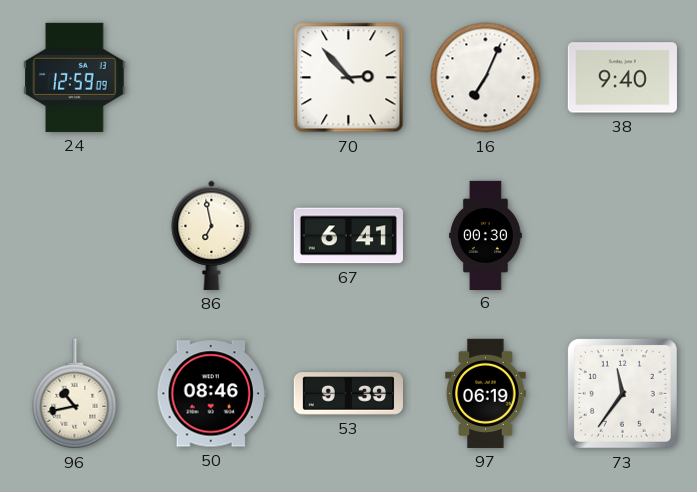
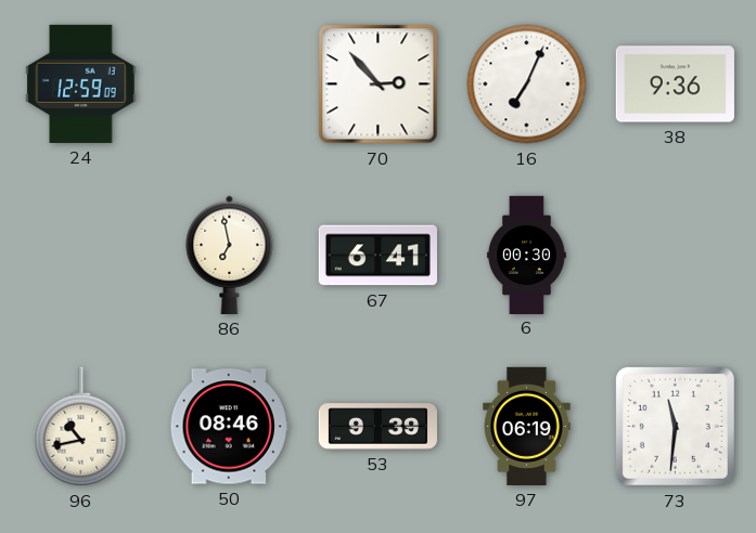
38: 9:40 -> 9:36
73: 11:36 -> 11:31
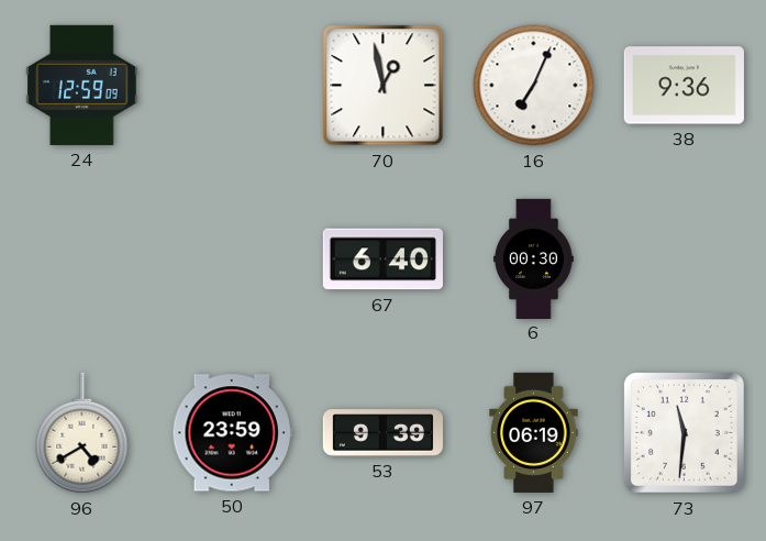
70: 2:53 -> 12:58
86: 6:58 -> none
67: 6:41 -> 6:40
96: 10:43 -> 4:40
50: 08:46 -> 23:59
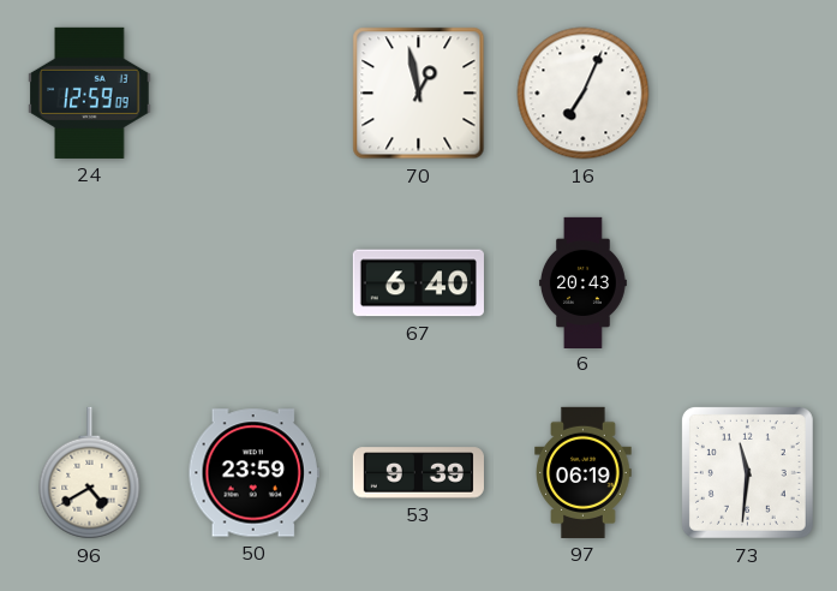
38: 9:36 -> none
6: 00:30 -> 20:43
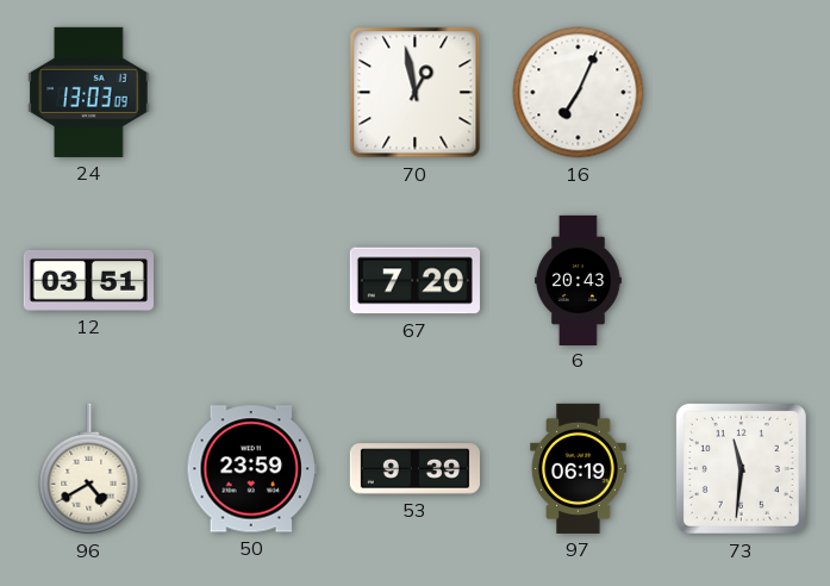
24: 12:59 -> 13:03
12: none -> 03:51
67: 6:40 -> 7:20
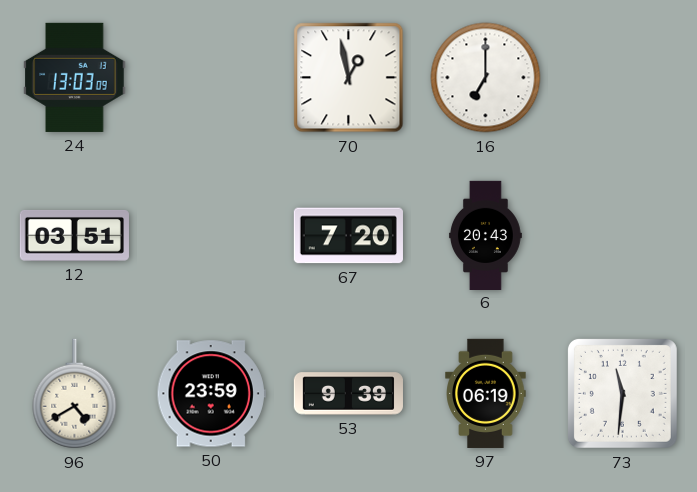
16: 7:04 -> 7:00
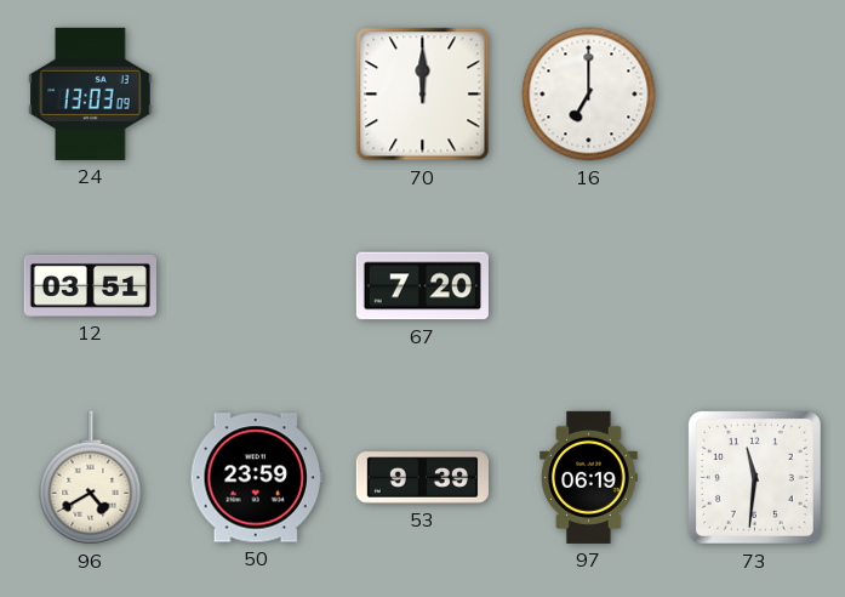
70: 12:58 -> 12:00
6: 20:43 -> none
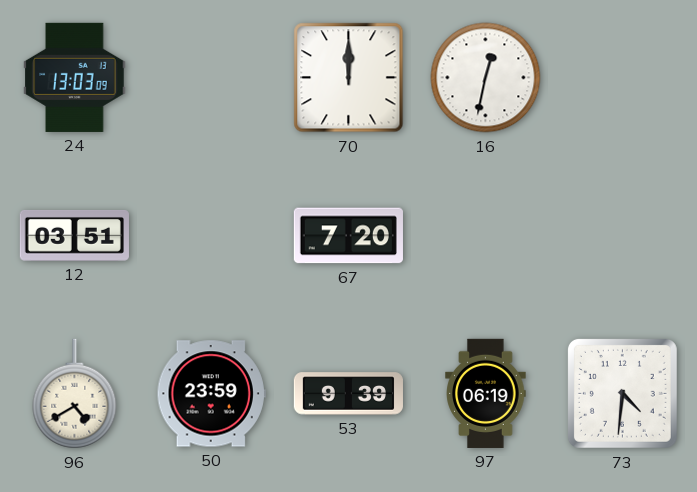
16: 7:00 -> 12:32
73: 11:31 -> 4:31
